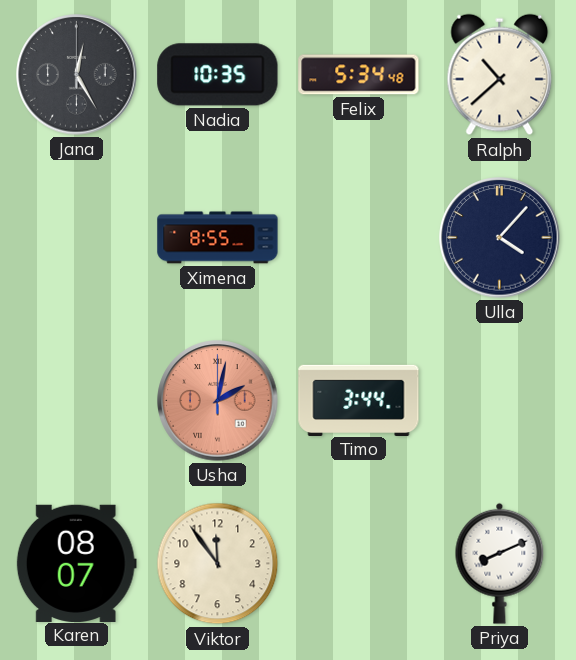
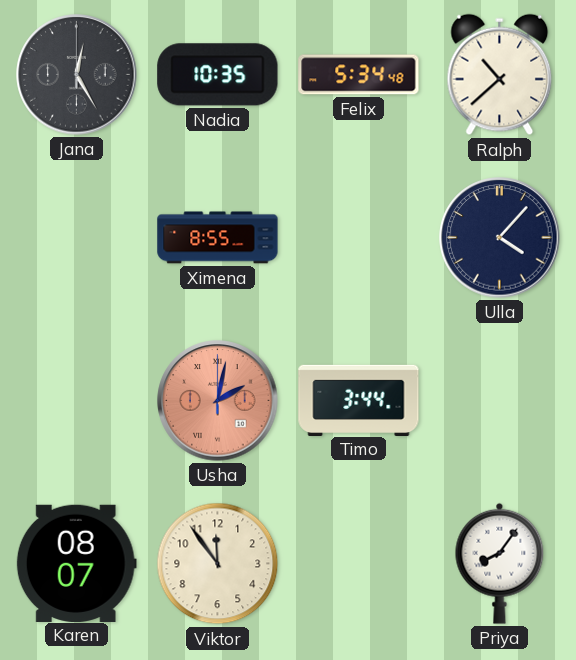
Priya: 8:11 -> 8:06
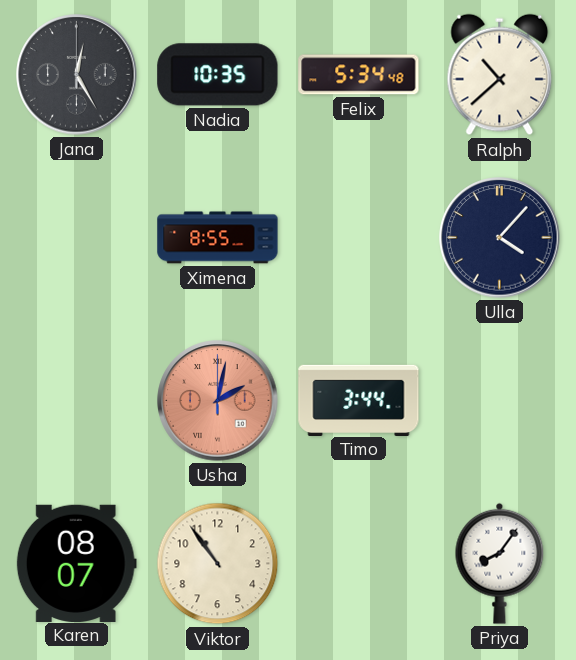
Viktor: 11:54 -> 10:54
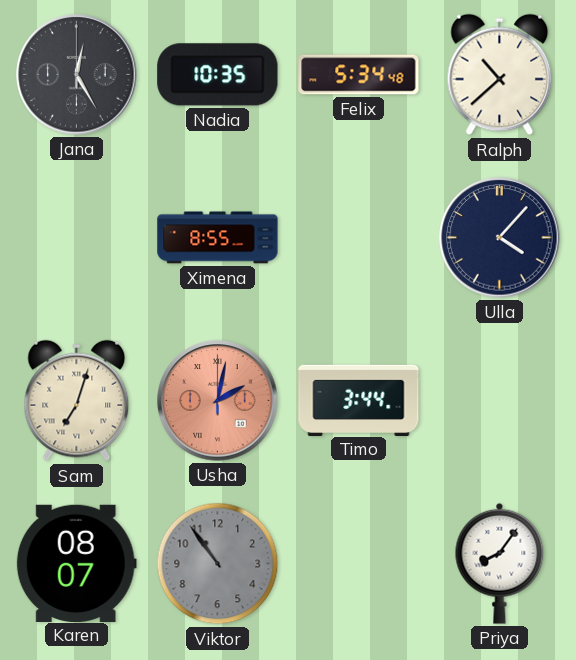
Sam: none -> 7:03
Viktor dial: cream -> grey
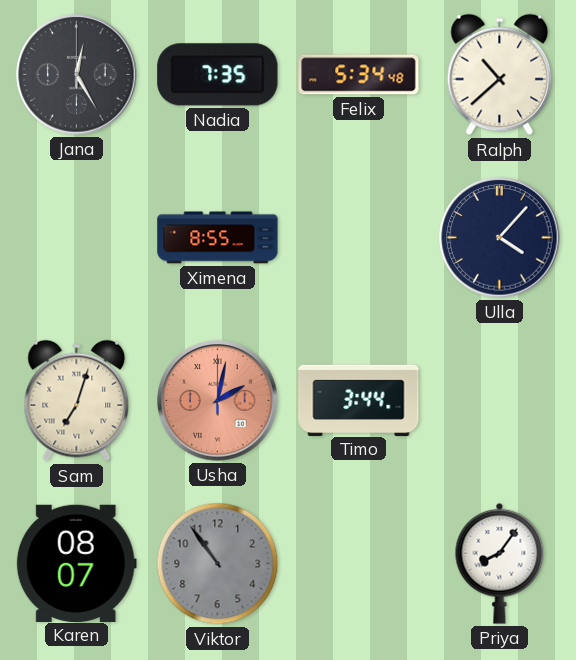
Nadia: 10:35 -> 7:35
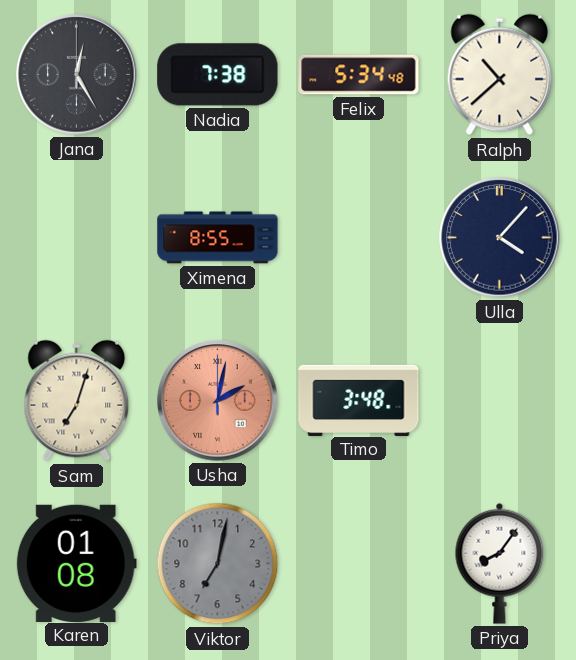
Nadia: 7:35 -> 7:38
Timo: 3:44 -> 3:48
Karen: 08:07 -> 01:08
Viktor: 10:54 -> 7:02
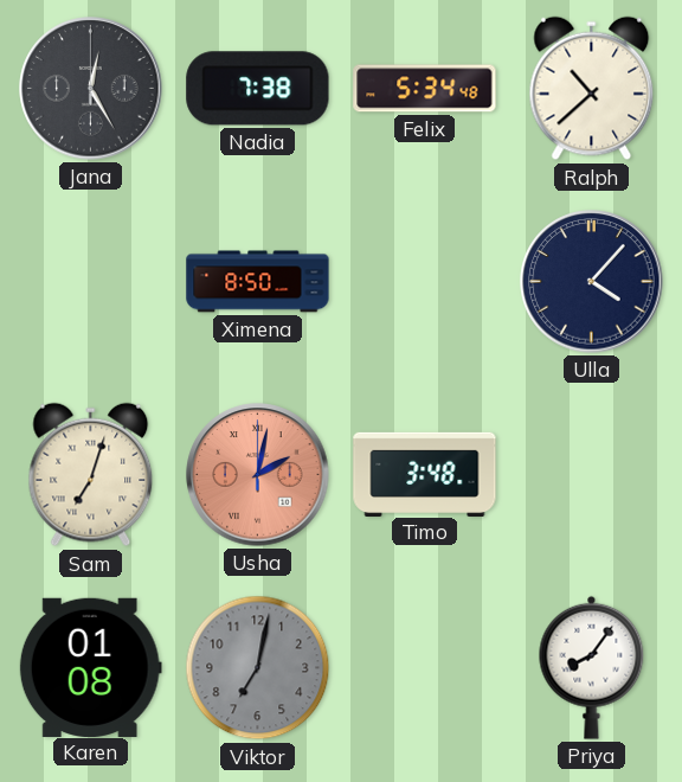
Ximena: 8:55 -> 8:50
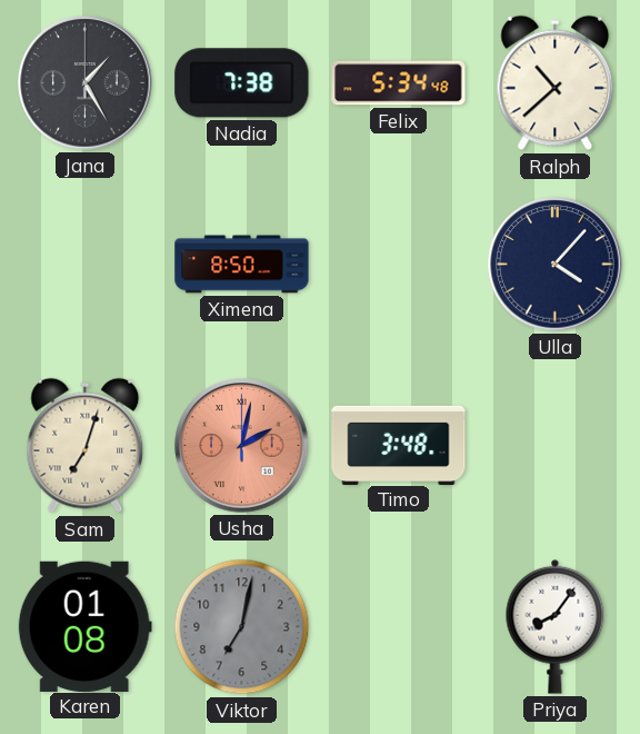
Jana: 12:25 -> 1:25
